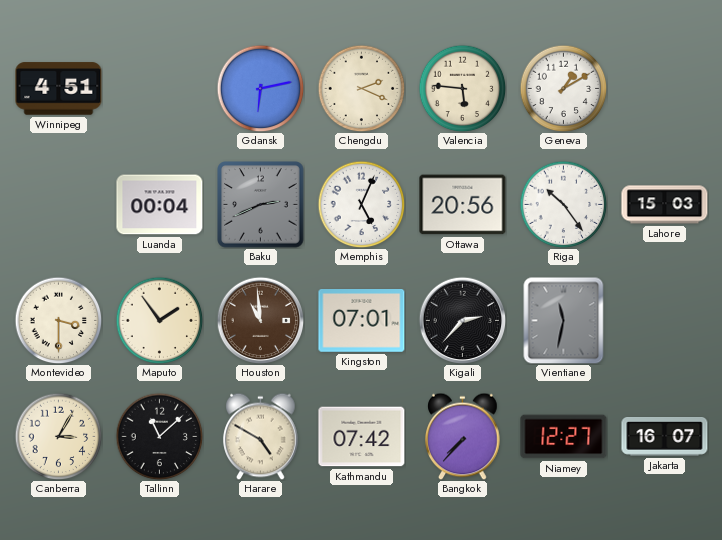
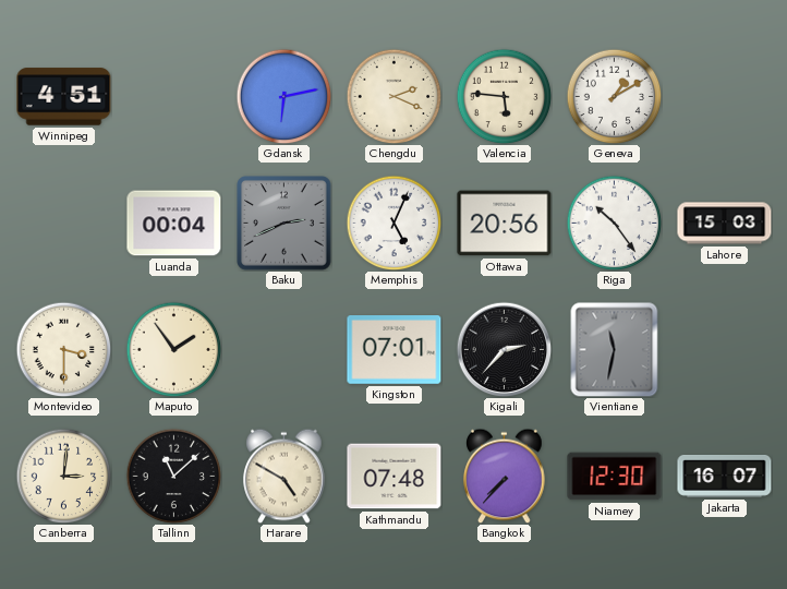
Houston: 10:59 -> none
Canberra: 3:05 -> 3:01
Kathmandu: 07:42 -> 07:48
Niamey: 12:27 -> 12:30
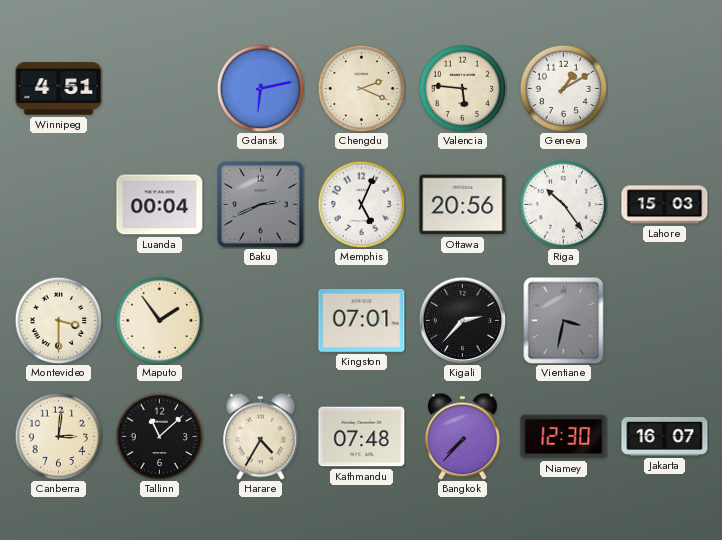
Vientiane: 11:32 -> 3:32
Harare: 4:50 -> 4:35
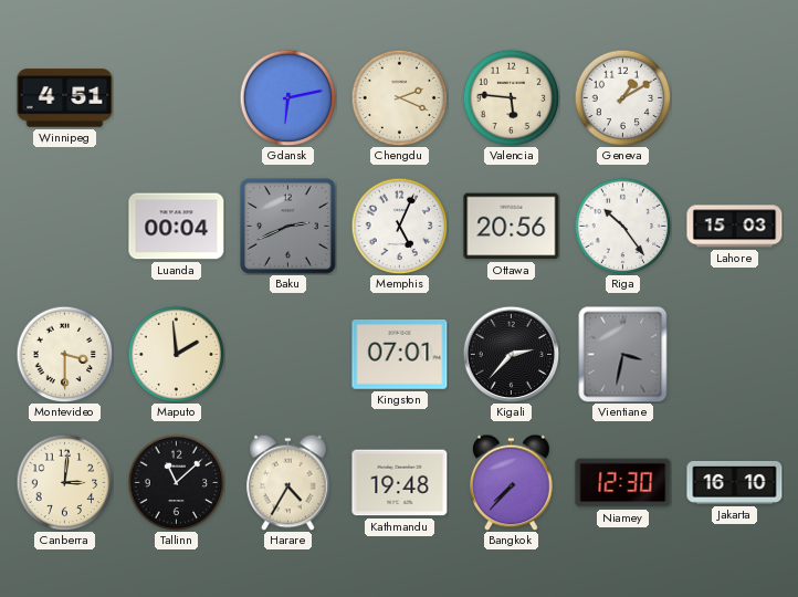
Maputo: 1:54 -> 1:59
Kathmandu: 07:48 -> 19:48
Jakarta: 16:07 -> 16:10
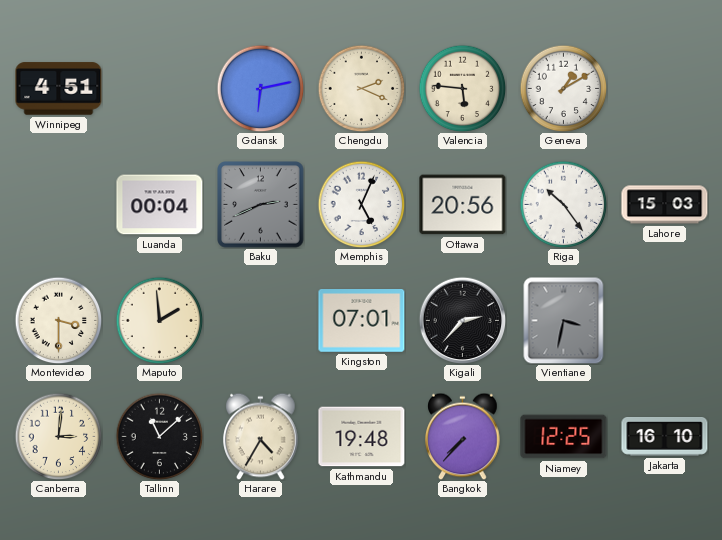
Niamey: 12:30 -> 12:25
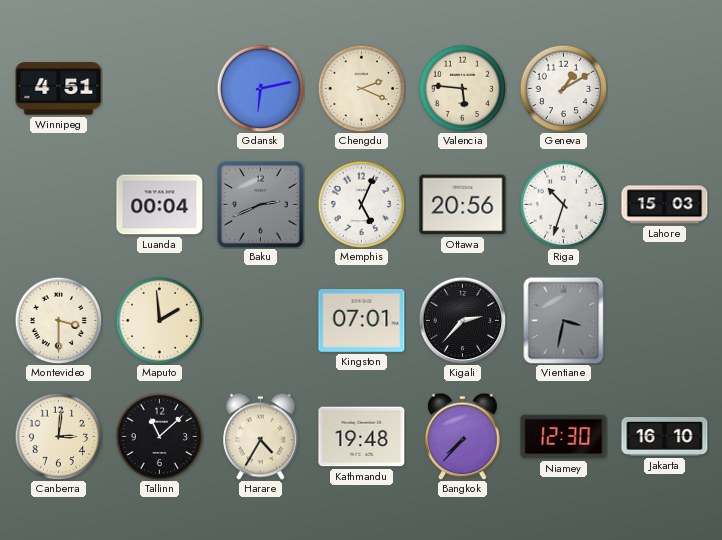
Riga: 10:24 -> 10:33
Niamey: 12:25 -> 12:30
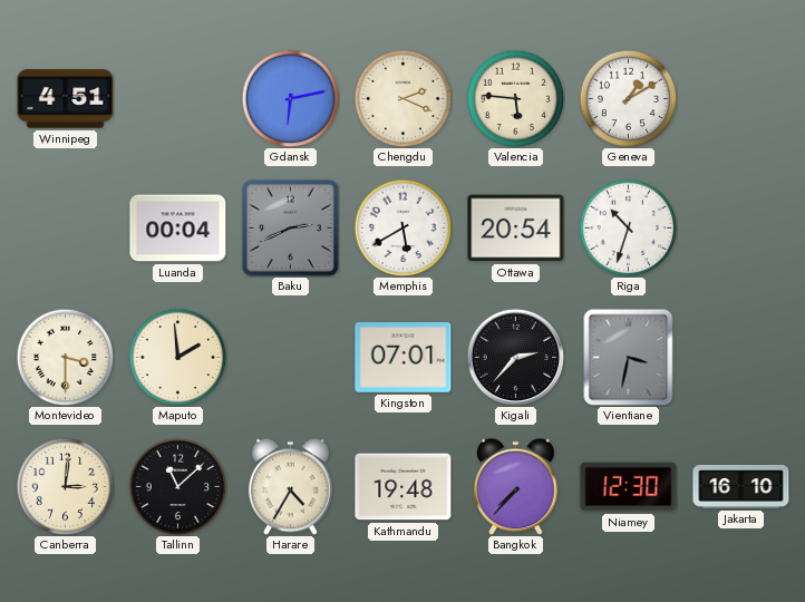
Memphis: 5:04 -> 5:40
Ottawa: 20:56 -> 20:54
Lahore: 15:03 -> none
